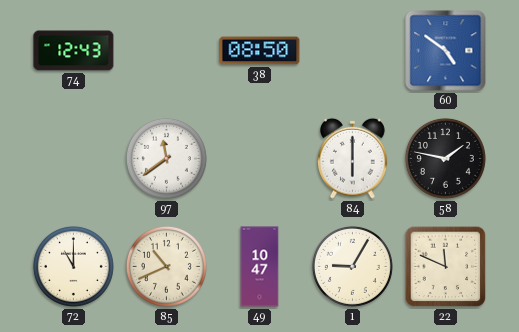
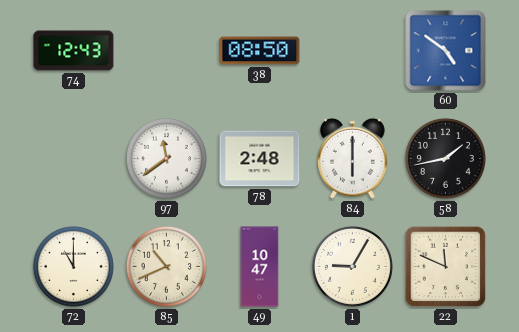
78: none -> 2:48
58: 1:47 -> 1:43
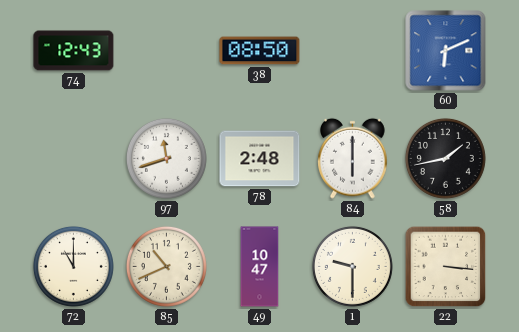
60: 4:51 -> 6:11
97: 11:39 -> 11:42
1: 9:05 -> 9:30
22: 11:49 -> 3:16
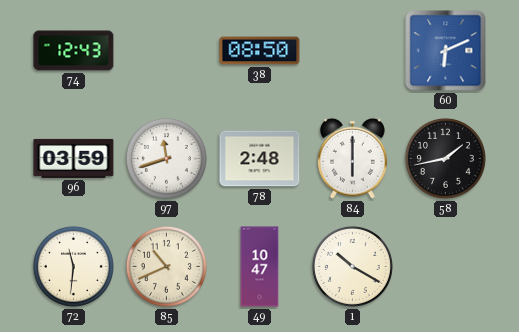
96: none -> 03:59
72: 11:00 -> 11:31
1: 9:30 -> 10:20
22: 3:16 -> none
